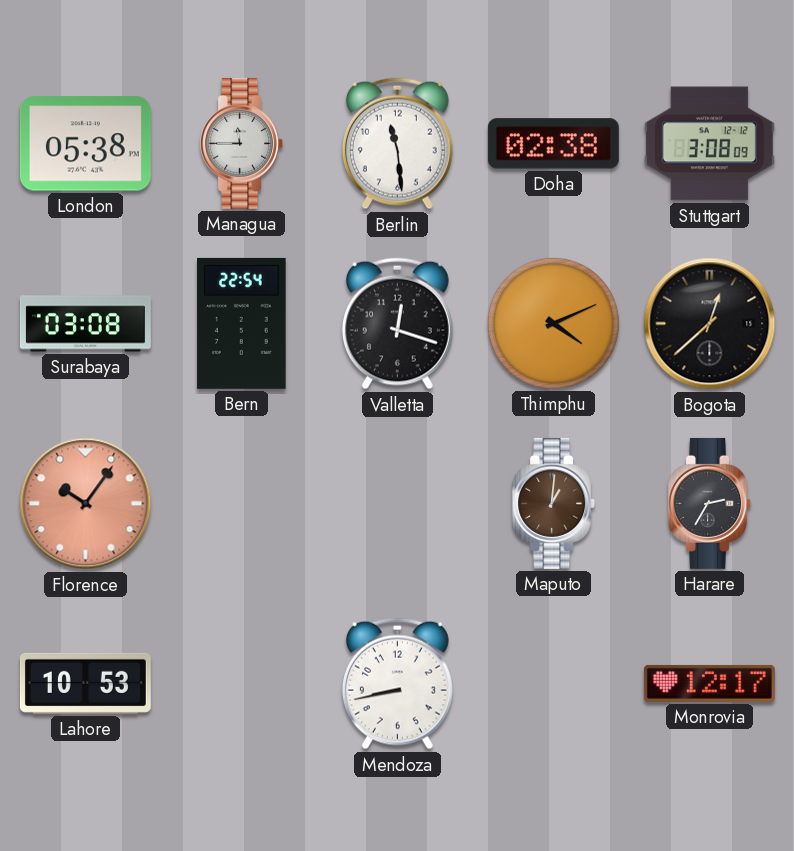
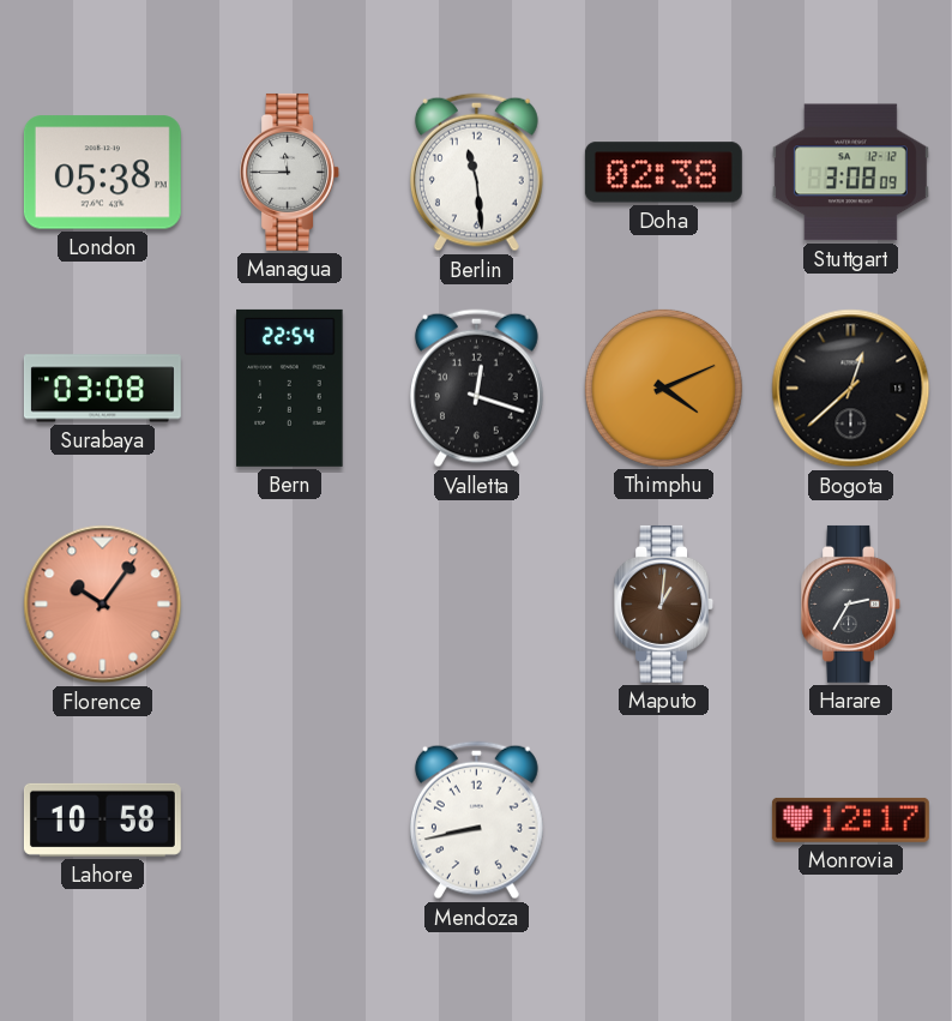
Lahore: 10:53 -> 10:58
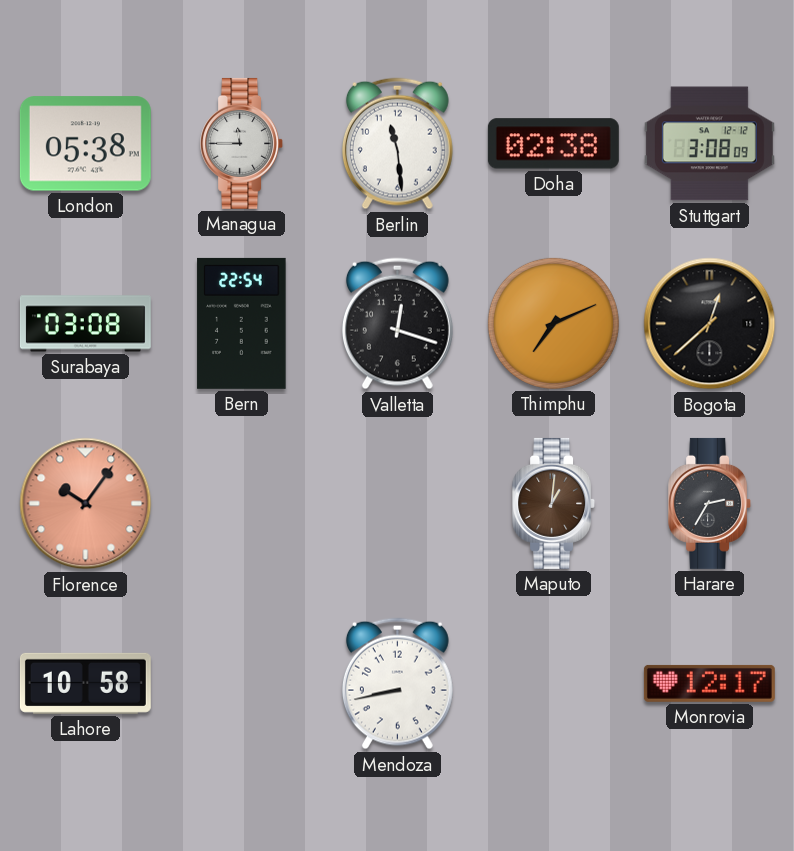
Thimphu: 4:11 -> 7:11
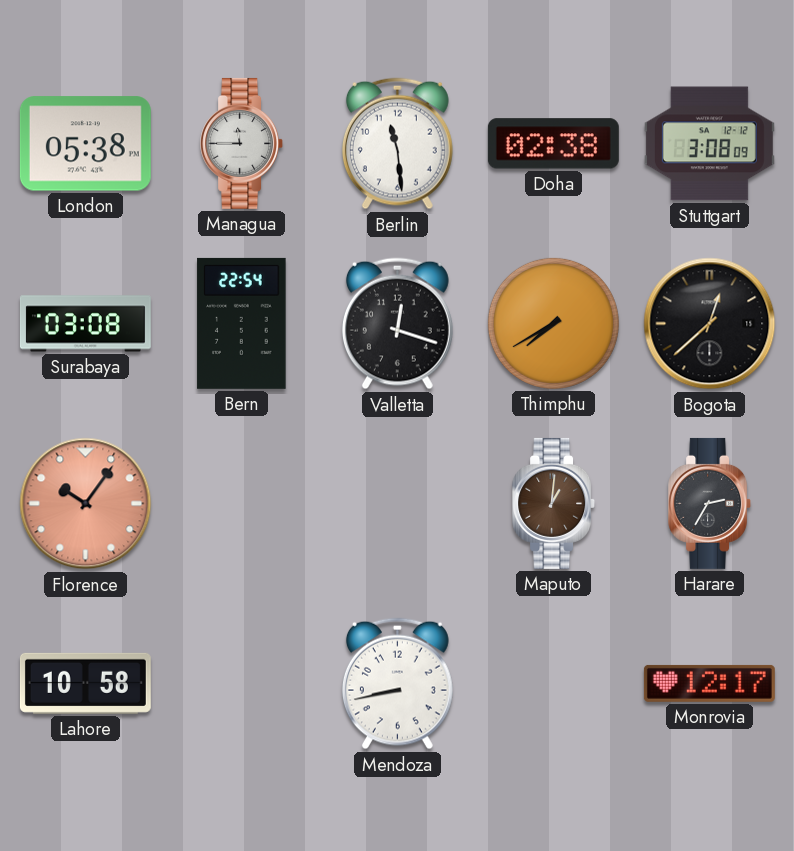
Thimphu: 7:11 -> 7:40
